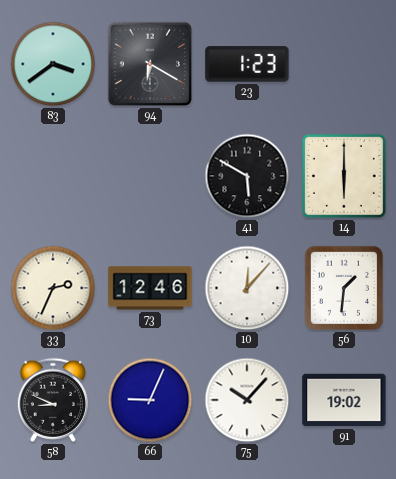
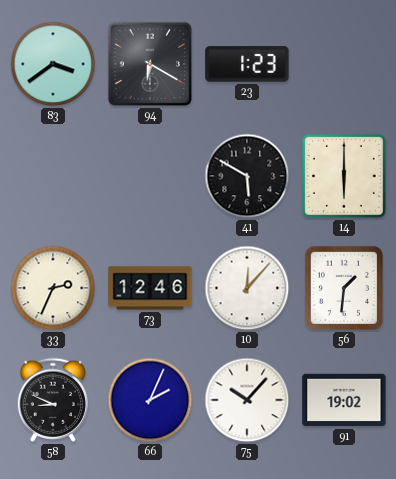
66: 9:04 -> 2:04
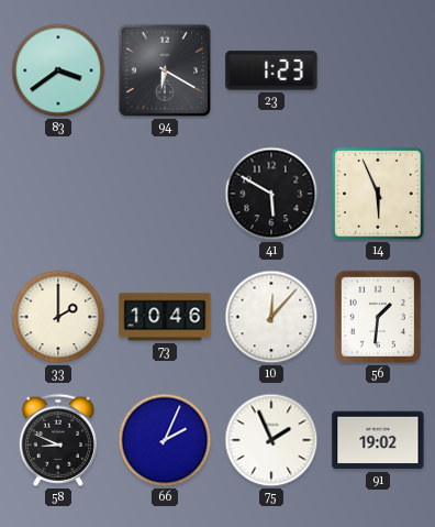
14: 6:00 -> 5:56
33: 2:34 -> 2:00
73: 12:46 -> 10:46
75: 10:07 -> 1:56
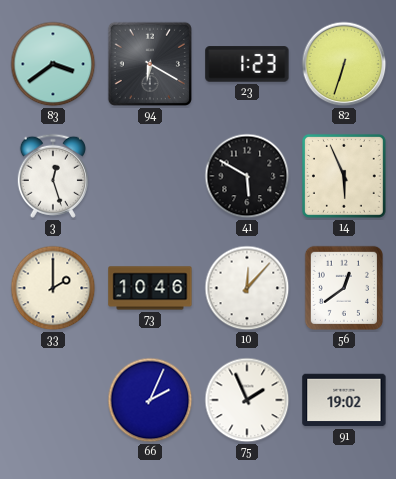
82: none -> 6:33
3: none -> 12:27
56: 1:31 -> 12:39
58: 8:49 -> none
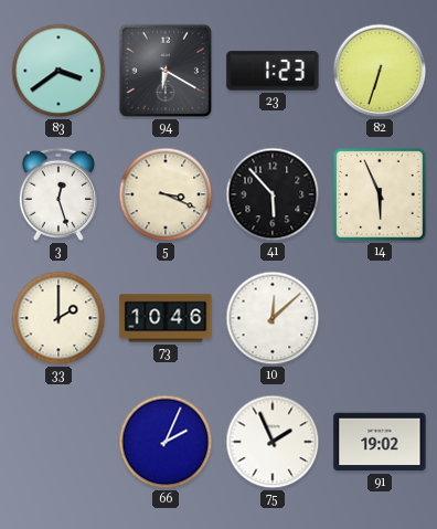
5: none -> 3:19
41: 5:50 -> 5:53
10: 12:07 -> 12:08
56: 12:39 -> none
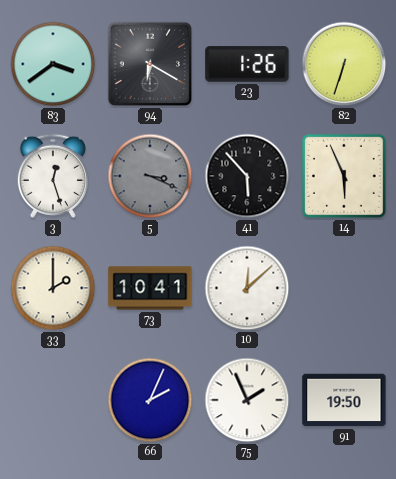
23: 1:23 -> 1:26
5 dial: cream -> grey
73: 10:46 -> 10:41
91: 19:02 -> 19:50
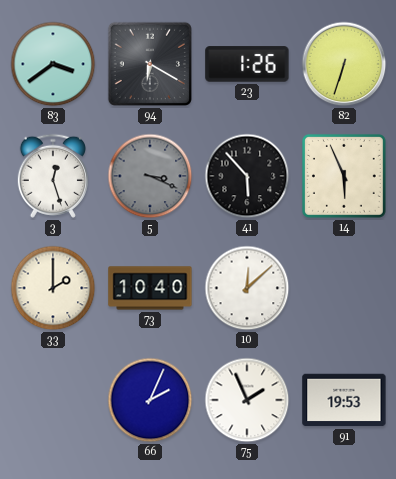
73: 10:41 -> 10:40
91: 19:50 -> 19:53
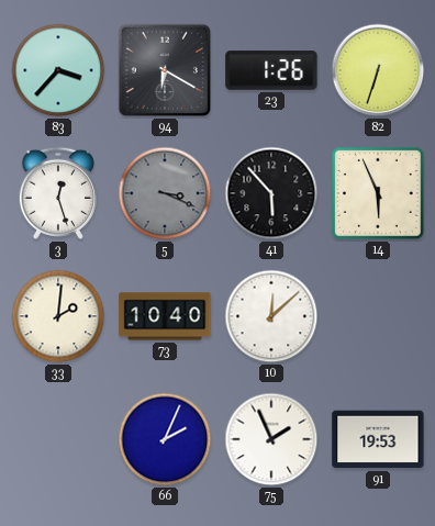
83: 3:39 -> 3:37
33: 2:00 -> 2:01
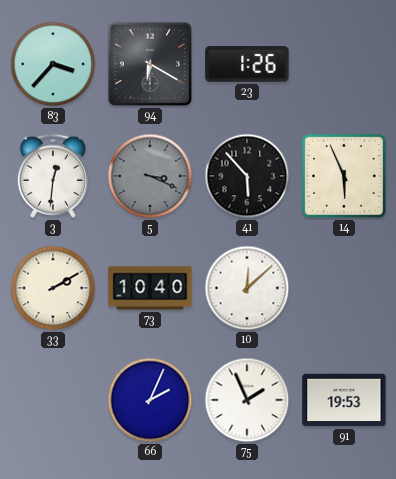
82: 6:33 -> none
3: 12:27 -> 12:31
33: 2:01 -> 2:10
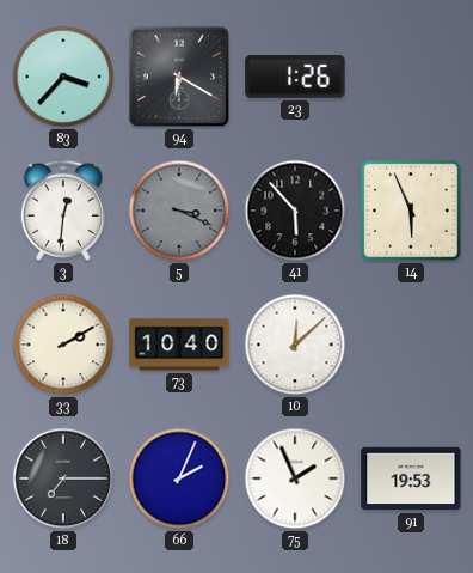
18: none -> 7:15
